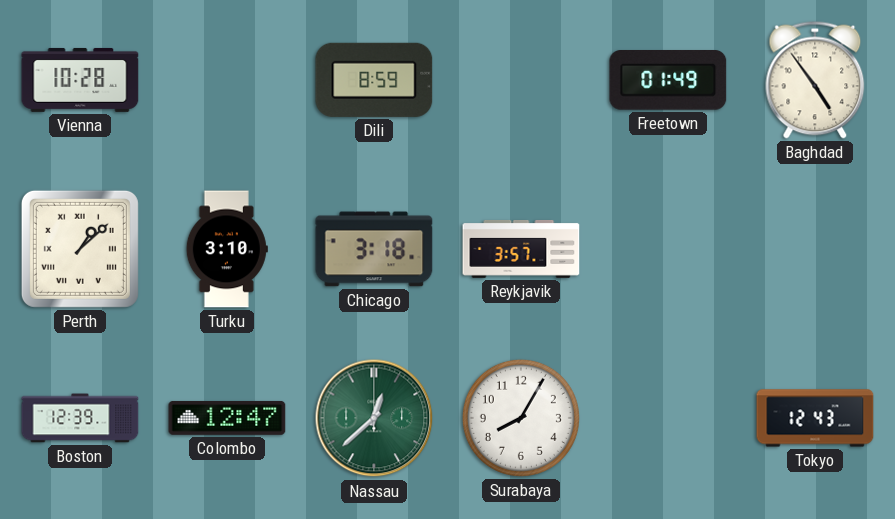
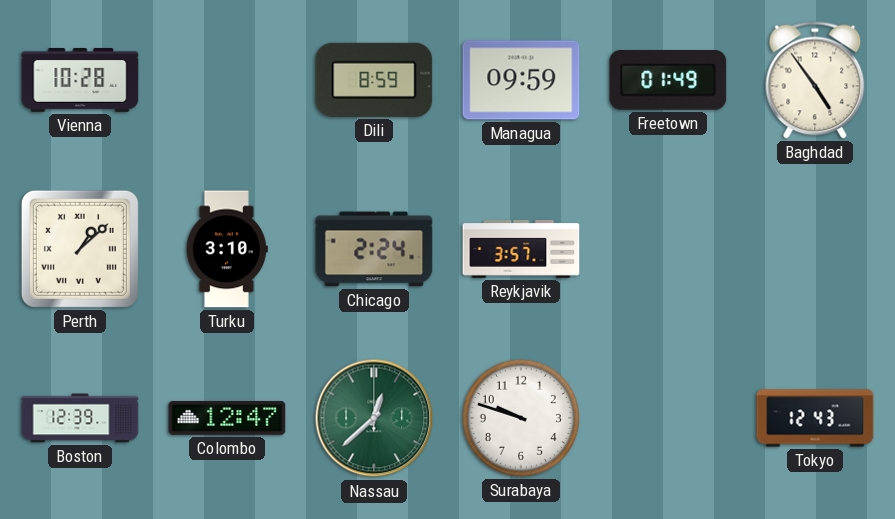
Managua: none -> 09:59
Chicago: 3:18 -> 2:24
Surabaya: 8:05 -> 9:48
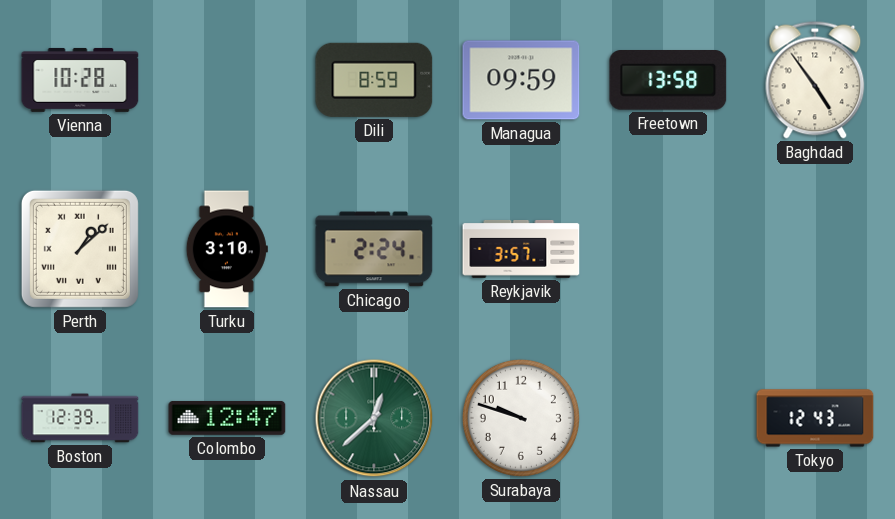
Freetown: 01:49 -> 13:58
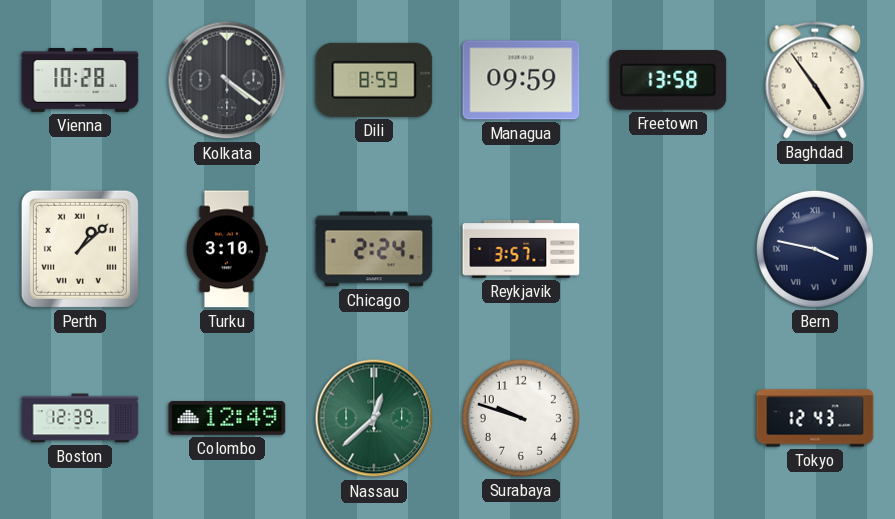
Kolkata: none -> 4:21
Bern: none -> 3:47
Colombo: 12:47 -> 12:49
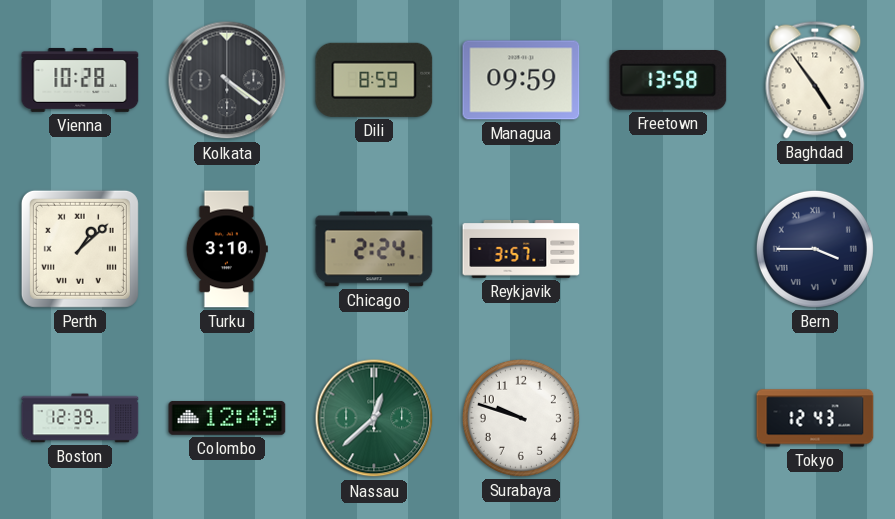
Bern: 3:47 -> 3:45
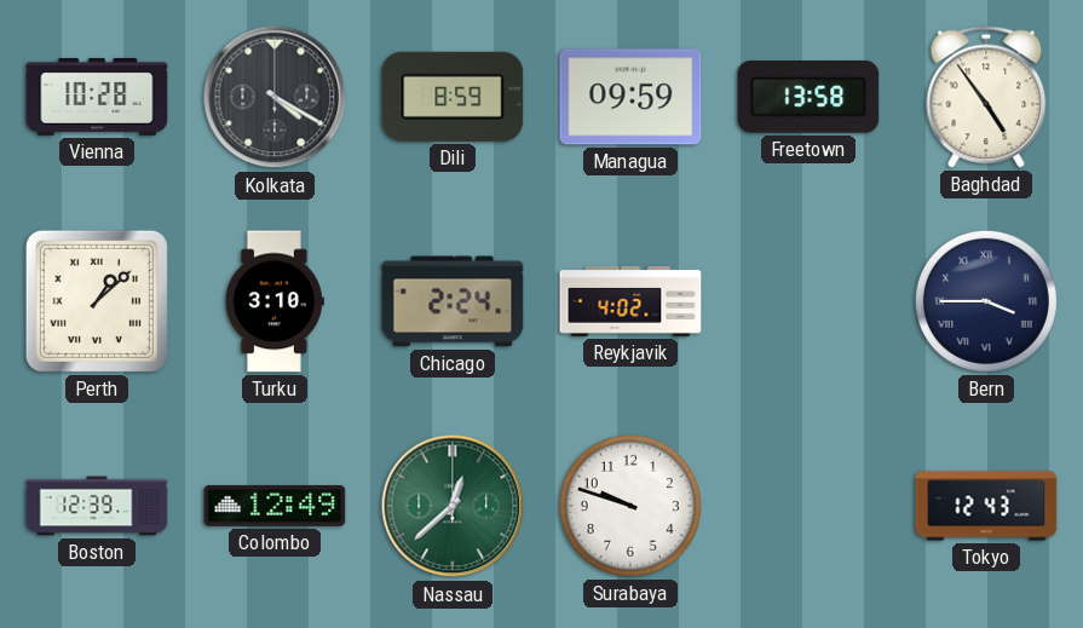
Kolkata: 4:21 -> 4:20
Reykjavik: 3:57 -> 4:02
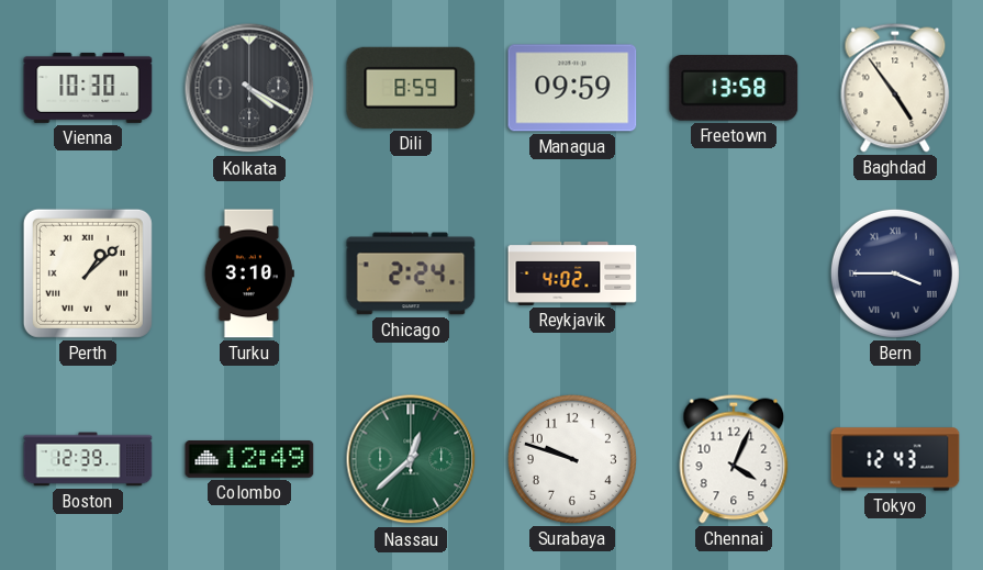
Vienna: 10:28 -> 10:30
Chennai: none -> 4:04
